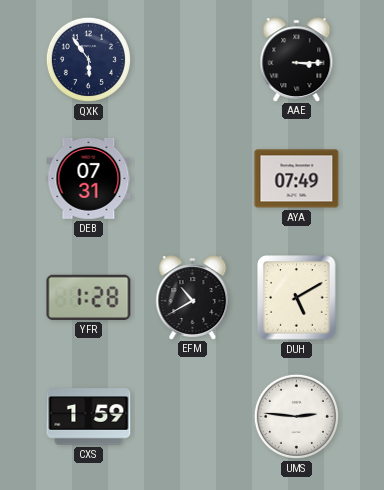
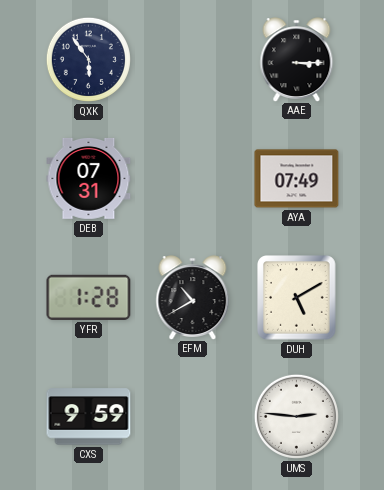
CXS: 1:59 -> 9:59
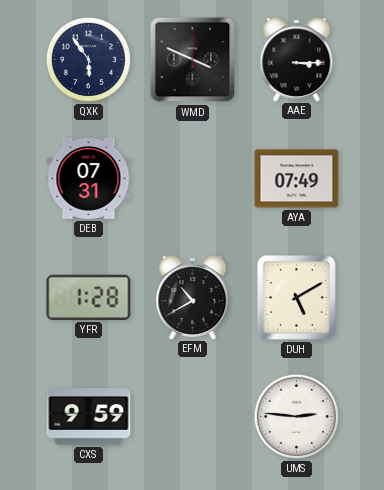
WMD: none -> 3:49
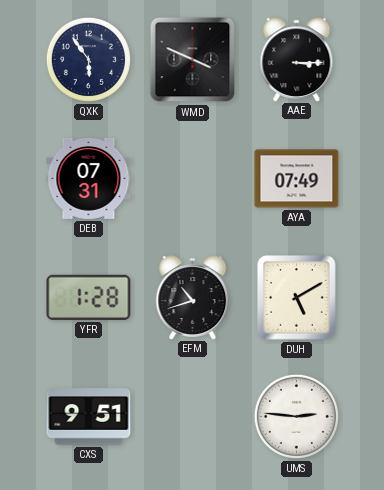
EFM: 10:40 -> 10:42
CXS: 9:59 -> 9:51
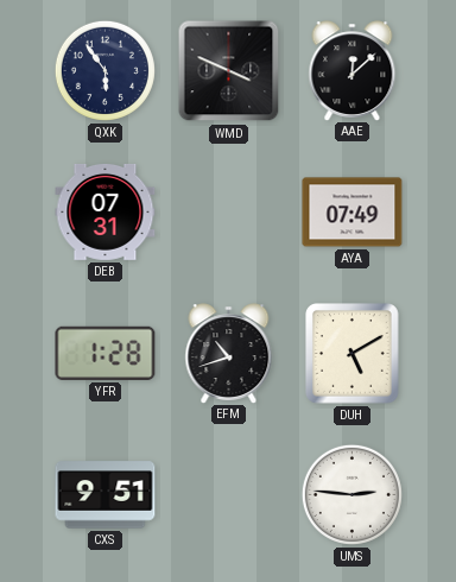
AAE: 3:15 -> 12:08
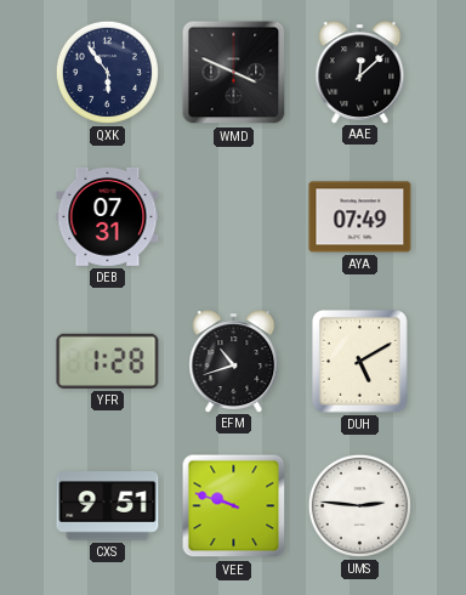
VEE: none -> 9:48
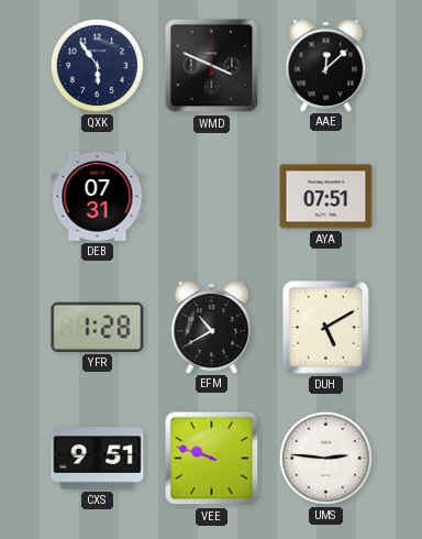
AYA: 07:49 -> 07:51
EFM: 10:42 -> 10:40
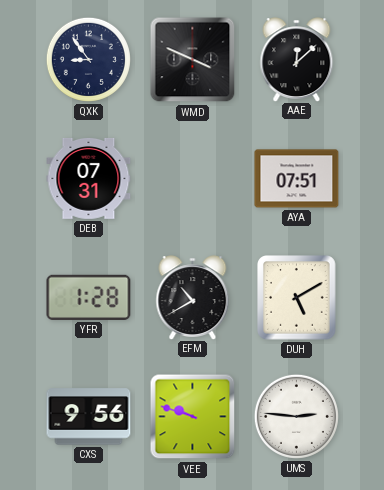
QXK: 5:54 -> 8:54
CXS: 9:51 -> 9:56
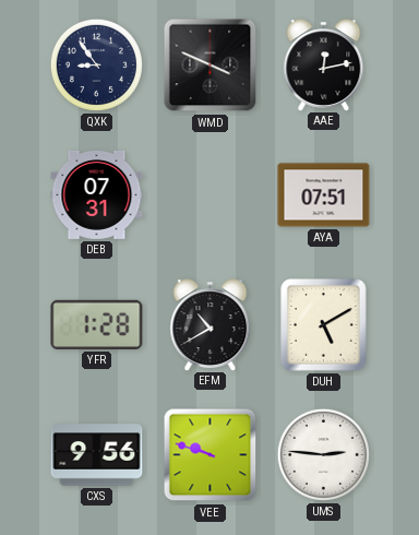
AAE: 12:08 -> 12:13
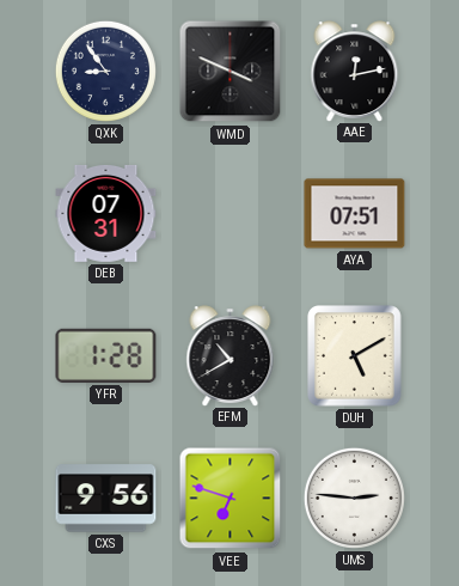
VEE: 9:48 -> 6:48
